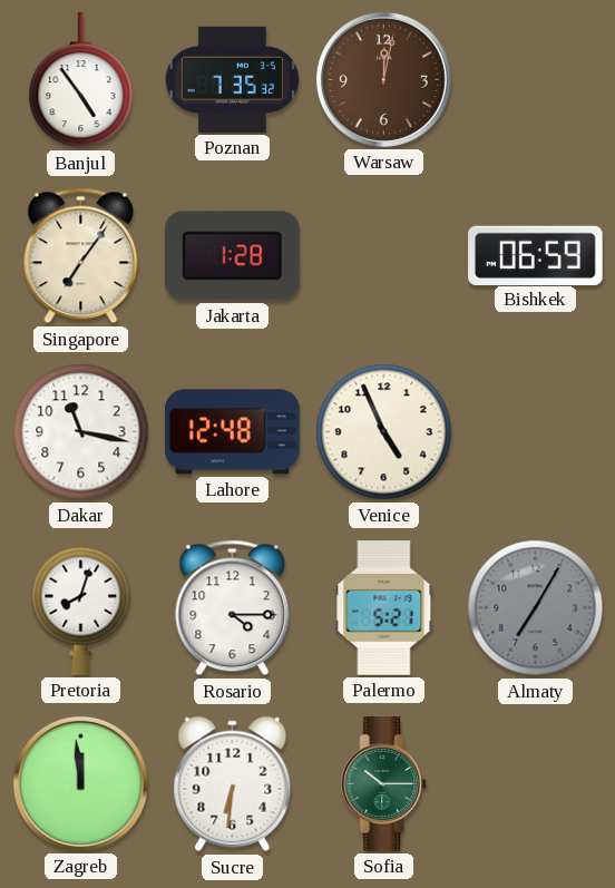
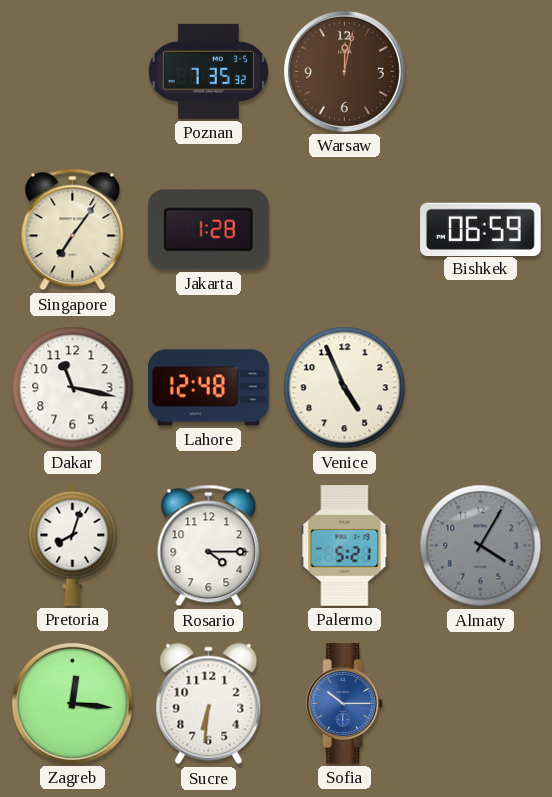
Banjul: 4:54 -> none
Almaty: 7:05 -> 4:05
Zagreb: 11:59 -> 12:16
Sofia dial: green -> blue
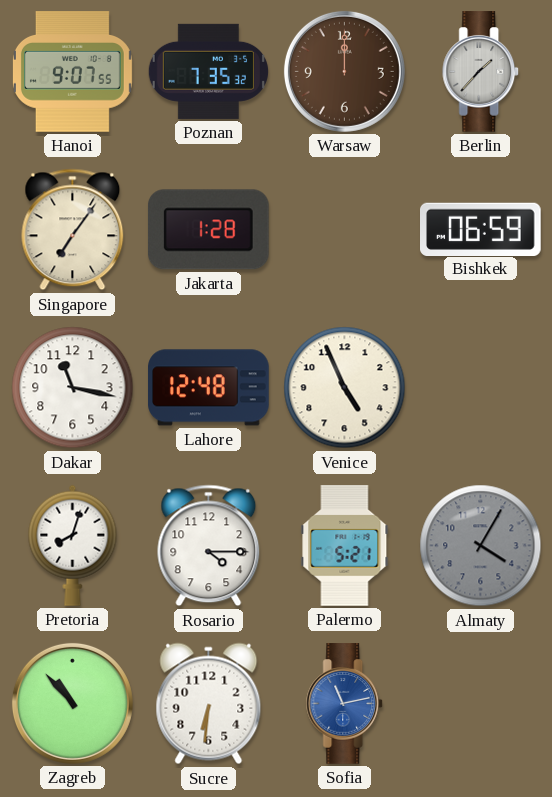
Hanoi: none -> 9:07
Warsaw: 12:02 -> 12:00
Berlin: none -> 1:37
Zagreb: 12:16 -> 10:53
Sofia: 10:15 -> 11:13
